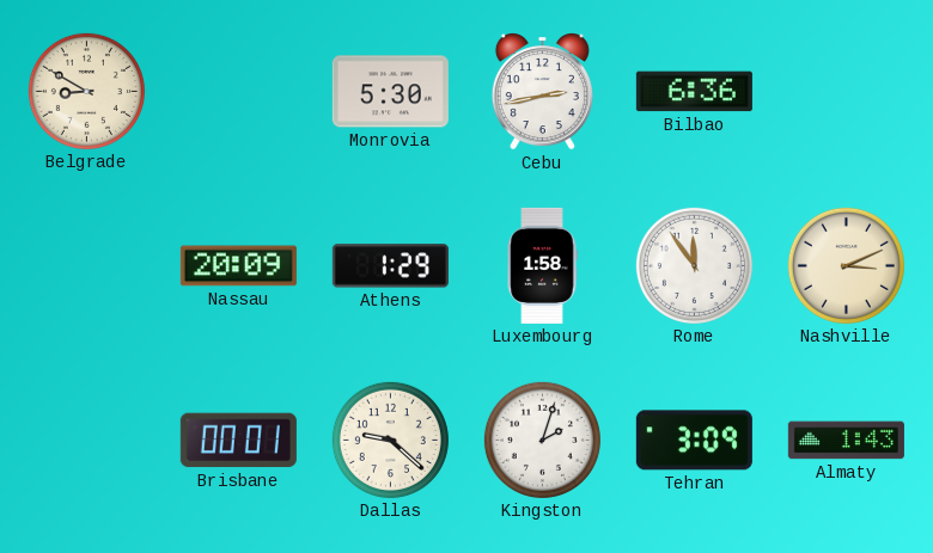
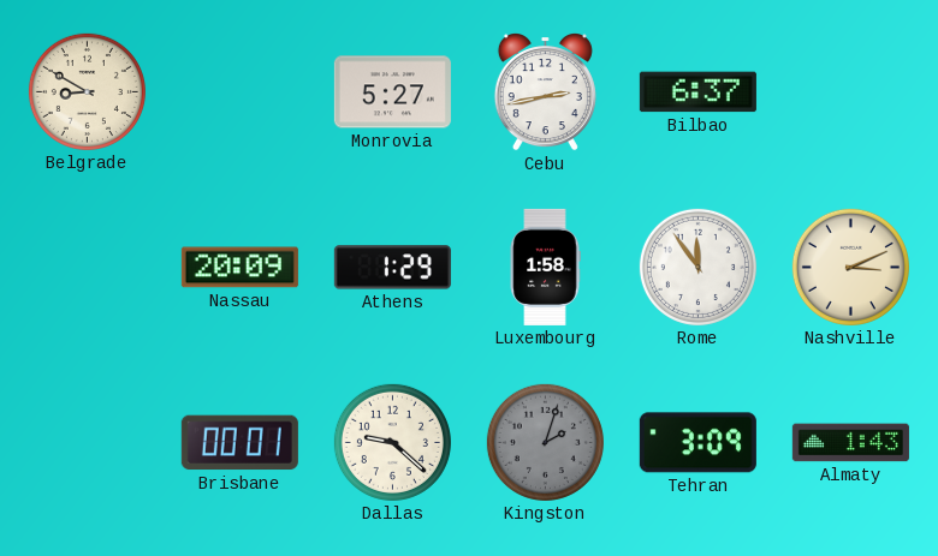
Monrovia: 5:30 -> 5:27
Bilbao: 6:36 -> 6:37
Kingston dial: white -> grey
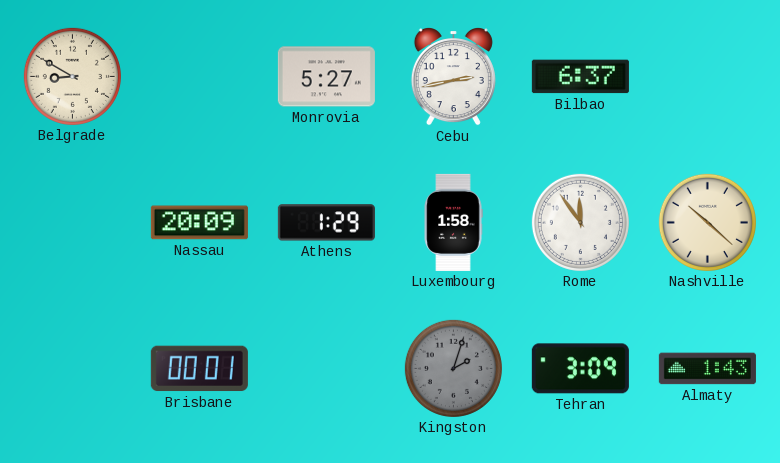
Nashville: 3:11 -> 10:22
Dallas: 9:22 -> none
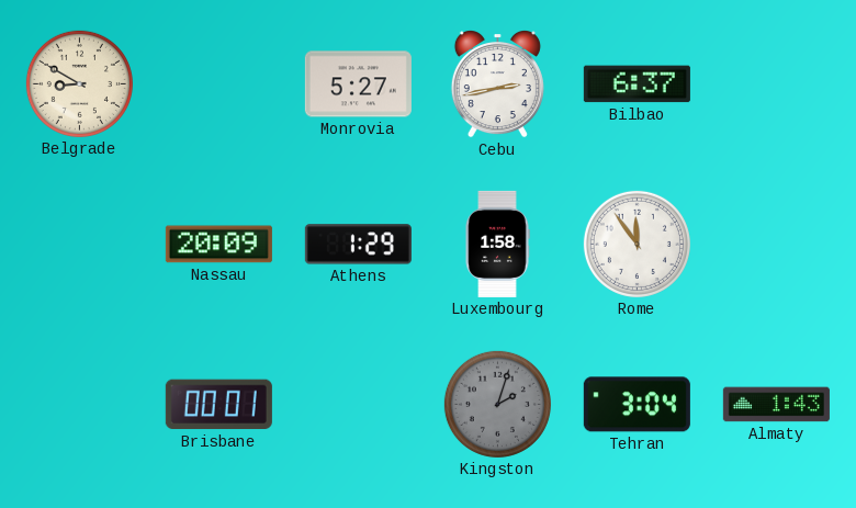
Nashville: 10:22 -> none
Tehran: 3:09 -> 3:04
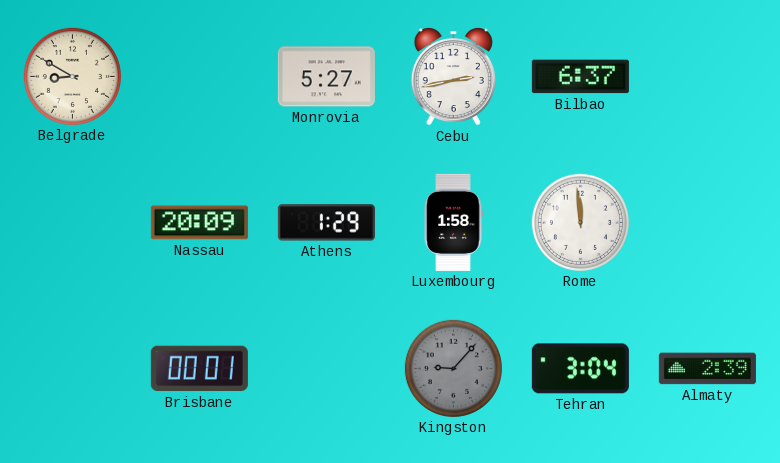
Rome: 11:54 -> 11:59
Kingston: 2:03 -> 9:07
Almaty: 1:43 -> 2:39
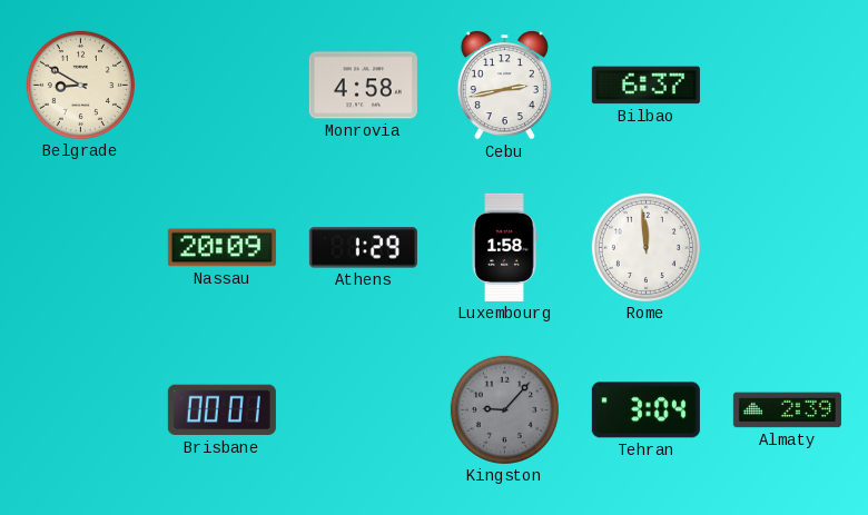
Monrovia: 5:27 -> 4:58
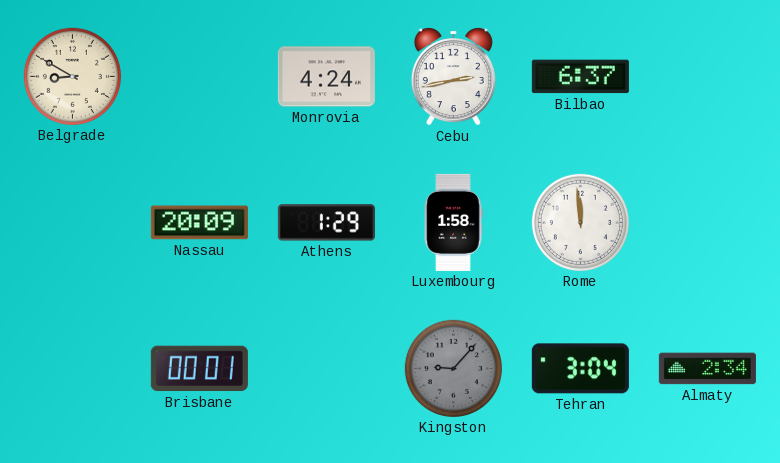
Monrovia: 4:58 -> 4:24
Almaty: 2:39 -> 2:34
